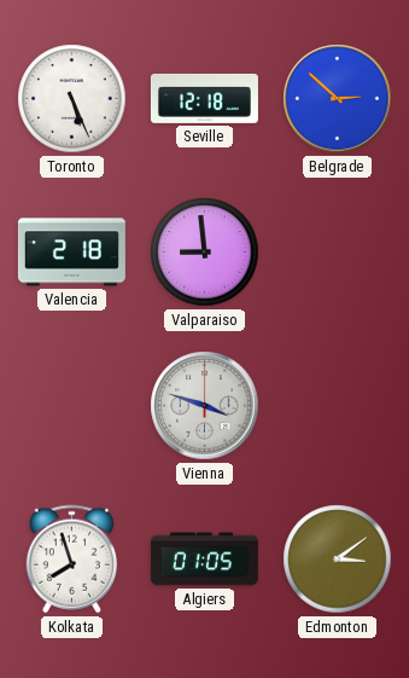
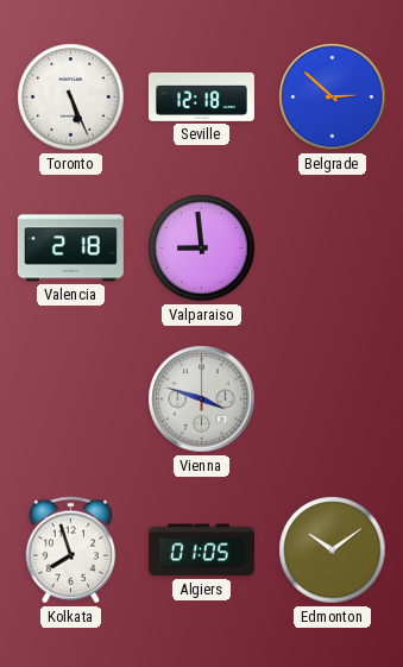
Edmonton: 3:09 -> 10:09
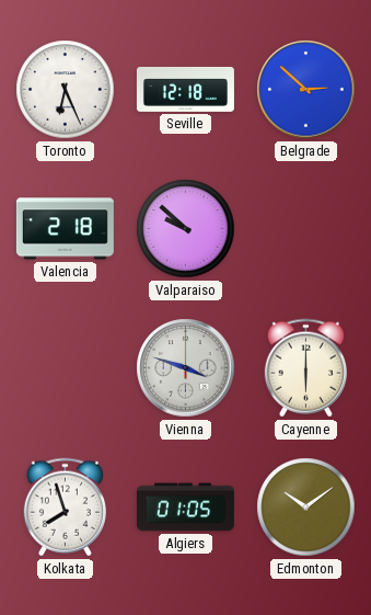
Toronto: 5:26 -> 6:26
Valparaiso: 8:59 -> 9:52
Cayenne: none -> 6:00
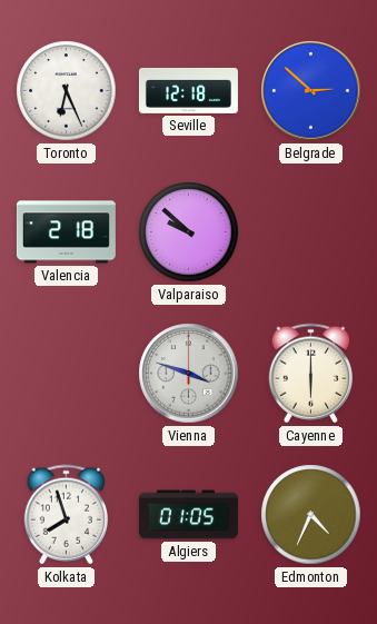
Edmonton: 10:09 -> 4:34
